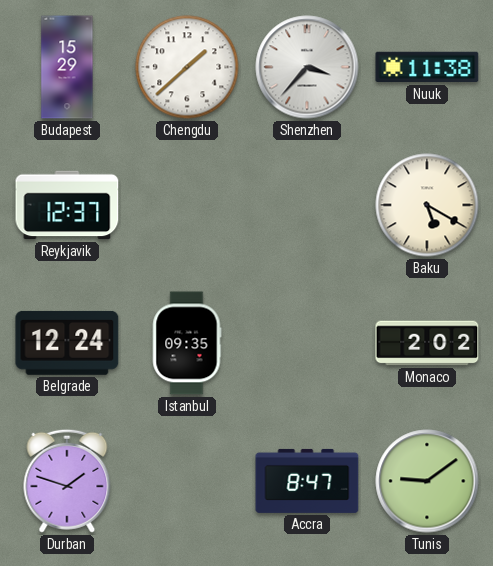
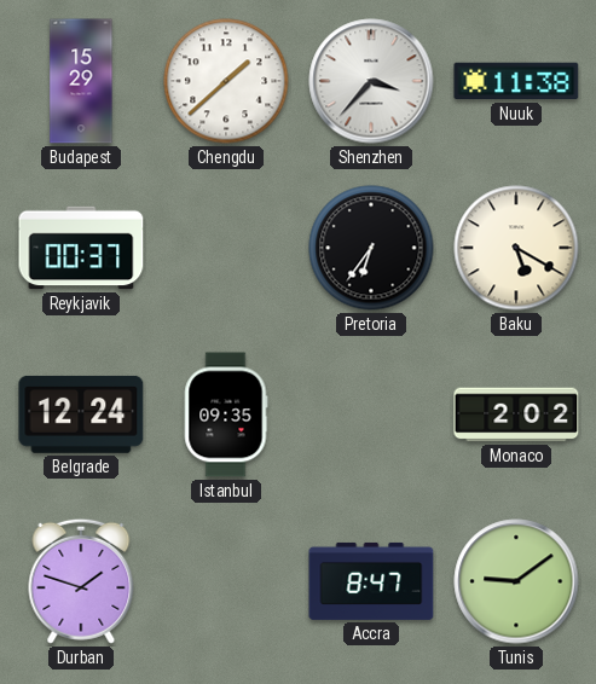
Reykjavik: 12:37 -> 00:37
Pretoria: none -> 6:36
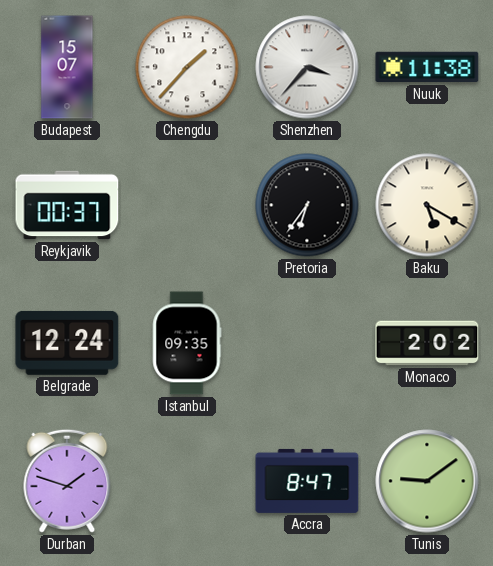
Budapest: 15:29 -> 15:07
Chengdu: 1:38 -> 1:37
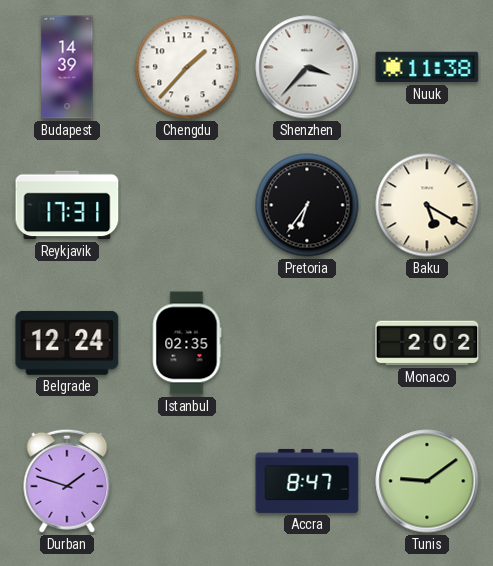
Budapest: 15:07 -> 14:39
Reykjavik: 00:37 -> 17:31
Istanbul: 09:35 -> 02:35
